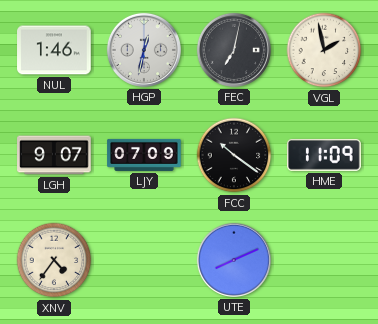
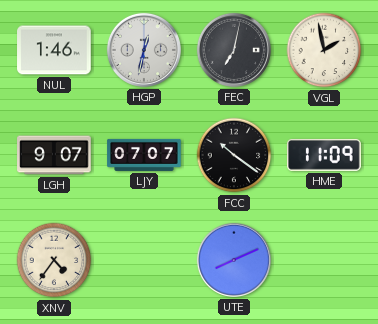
LJY: 07:09 -> 07:07
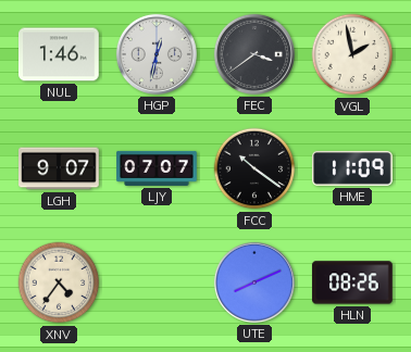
FEC: 7:02 -> 3:39
HLN: none -> 08:26
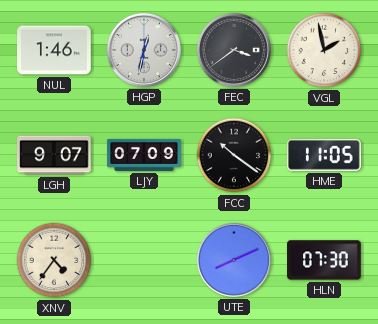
LJY: 07:07 -> 07:09
HME: 11:09 -> 11:05
HLN: 08:26 -> 07:30
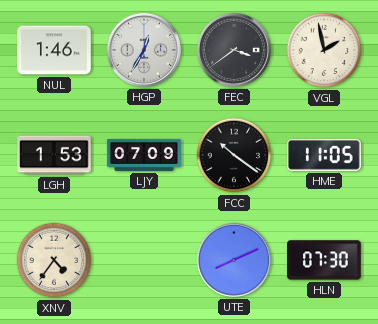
HGP: 12:32 -> 12:35
LGH: 9:07 -> 1:53
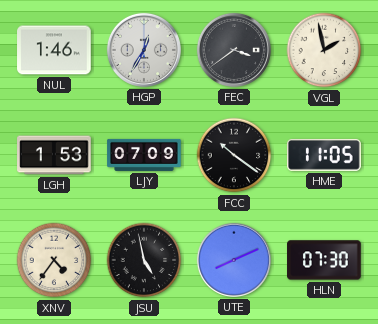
JSU: none -> 4:58
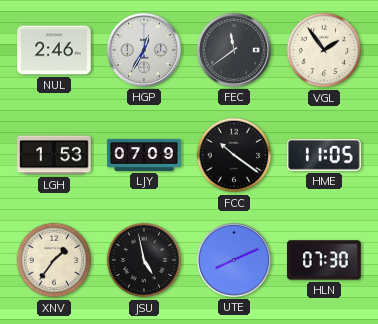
NUL: 1:46 -> 2:46
FEC: 3:39 -> 11:39
VGL: 1:58 -> 1:54
XNV: 4:36 -> 1:36
